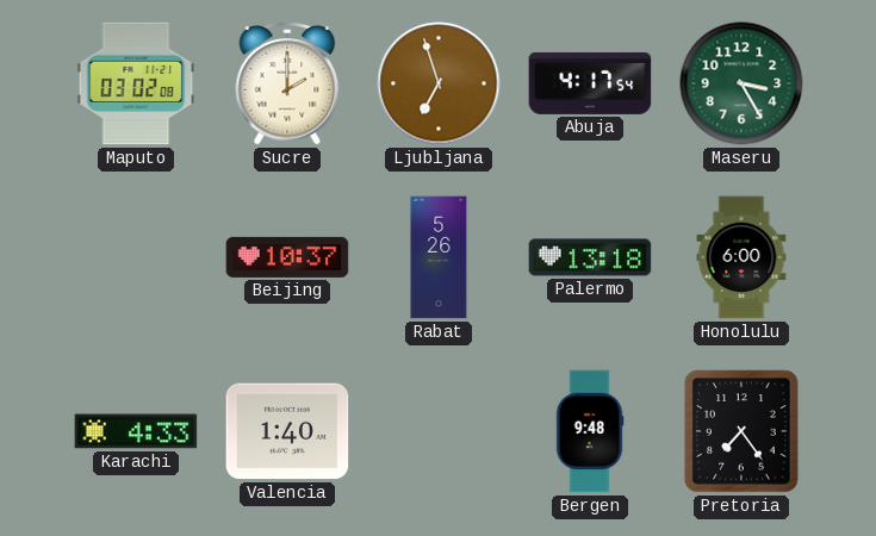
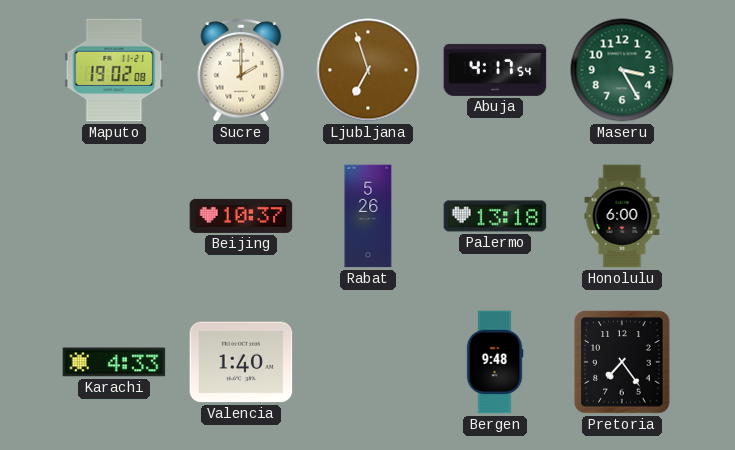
Maputo: 03:02 -> 19:02
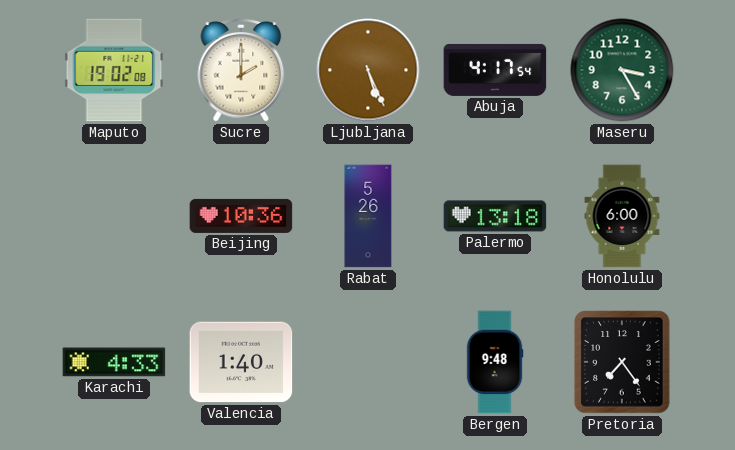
Ljubljana: 6:57 -> 5:26
Beijing: 10:37 -> 10:36
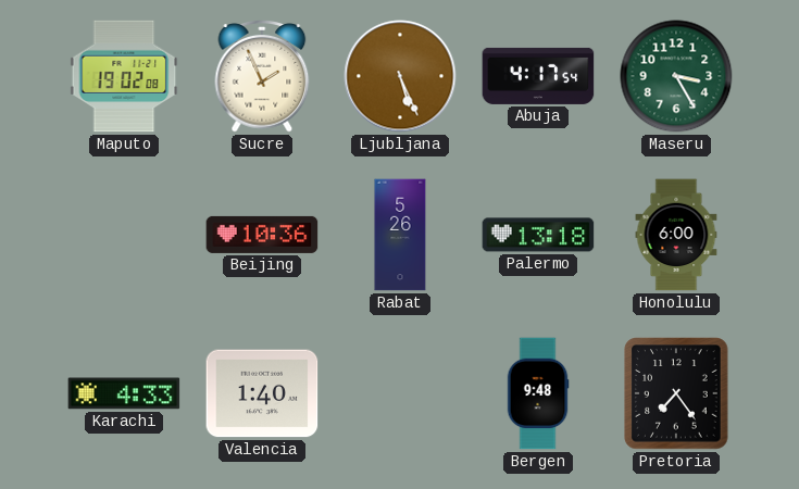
Sucre: 2:00 -> 1:56
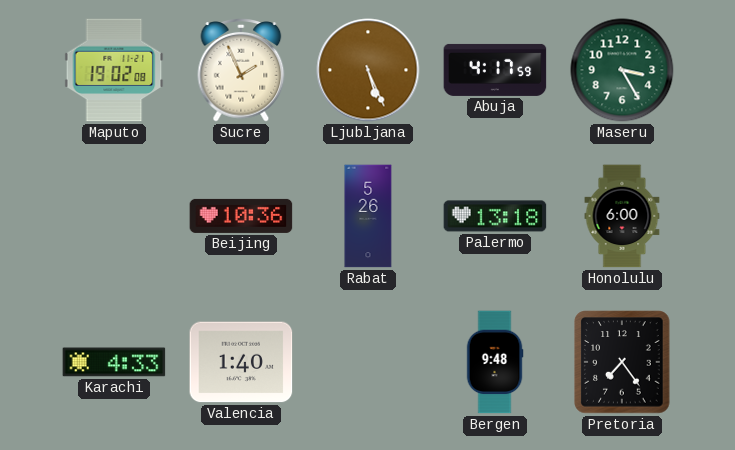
Abuja: 4:17:54 -> 4:17:59
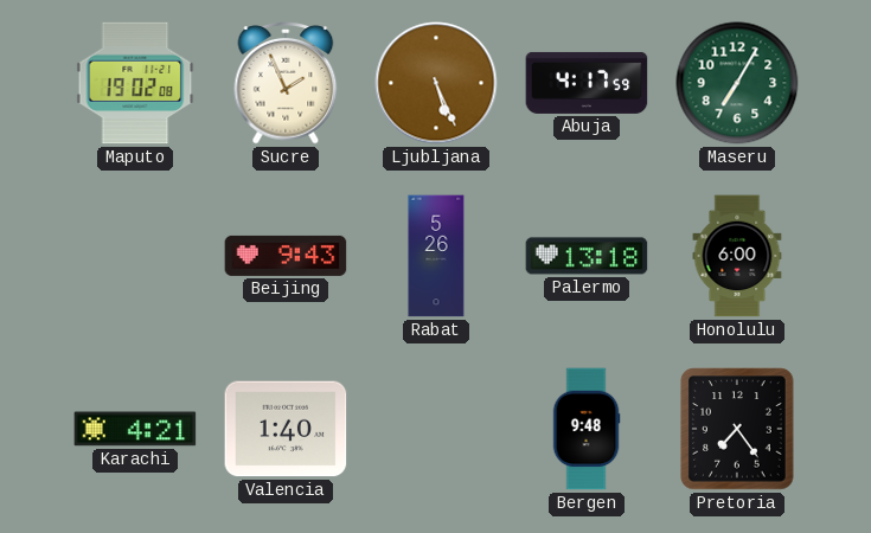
Maseru: 3:25 -> 7:05
Beijing: 10:36 -> 9:43
Karachi: 4:33 -> 4:21
